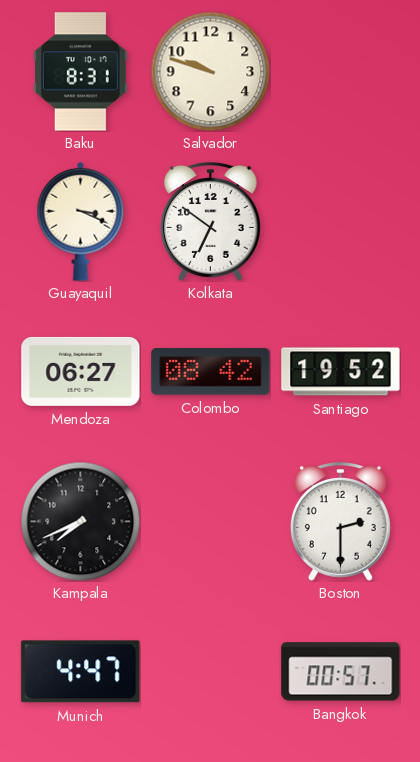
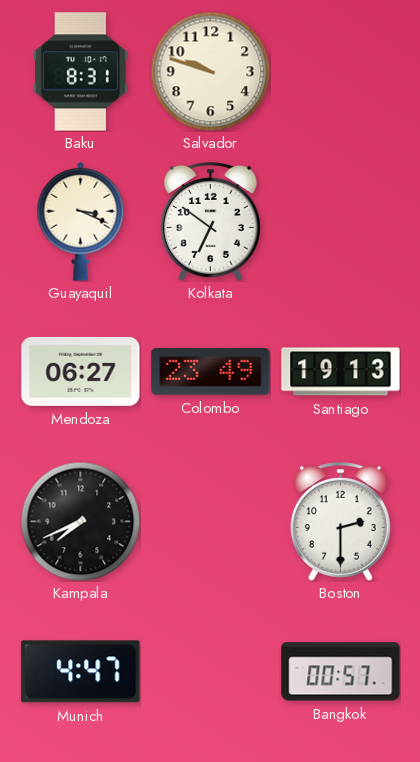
Colombo: 08:42 -> 23:49
Santiago: 19:52 -> 19:13
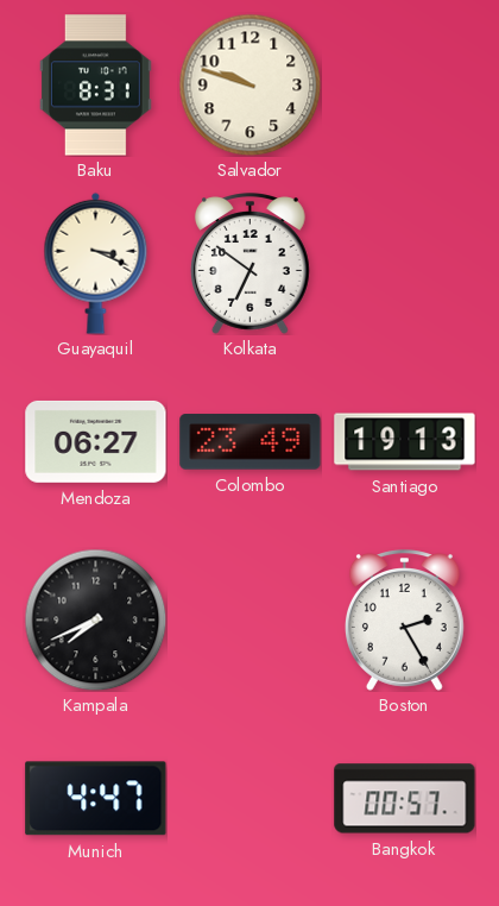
Boston: 2:30 -> 2:25
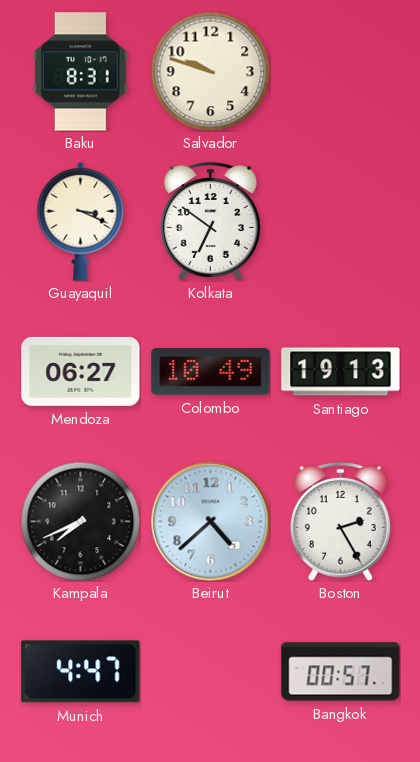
Colombo: 23:49 -> 10:49
Beirut: none -> 4:38
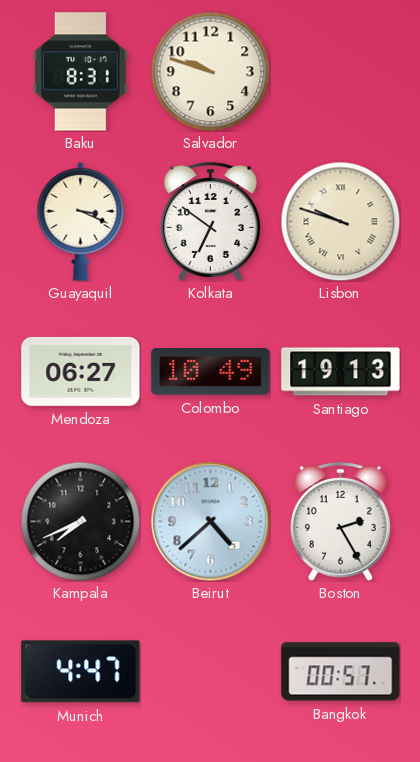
Lisbon: none -> 9:48
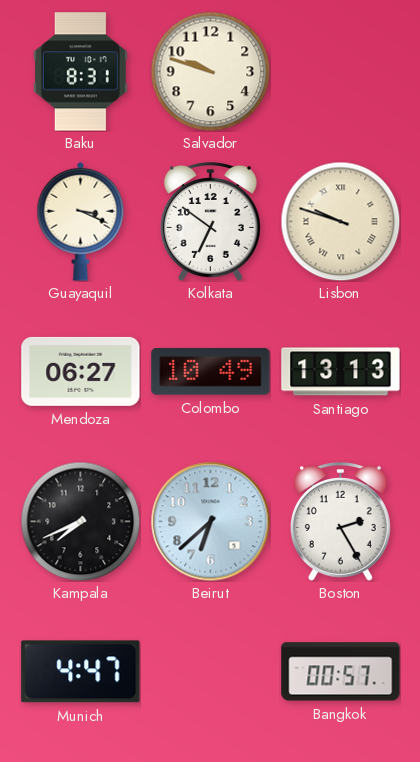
Santiago: 19:13 -> 13:13
Beirut: 4:38 -> 6:38
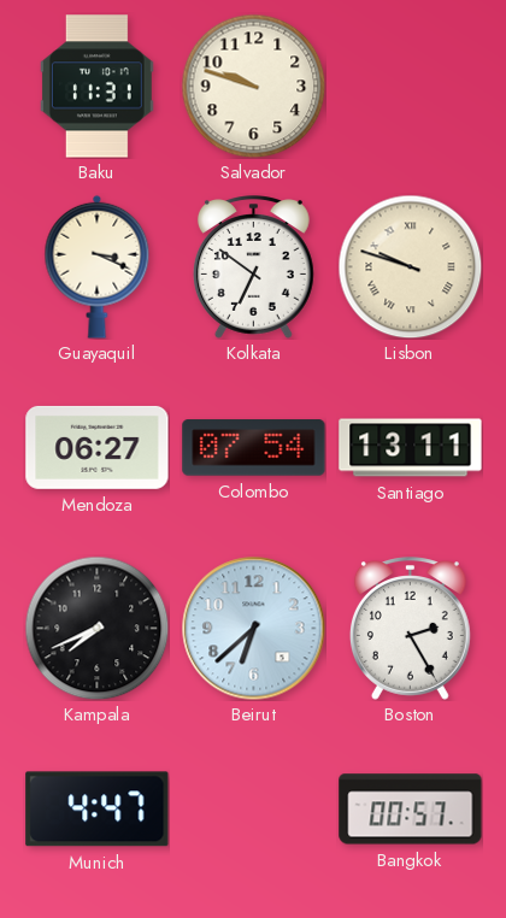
Baku: 8:31 -> 11:31
Colombo: 10:49 -> 07:54
Santiago: 13:13 -> 13:11
